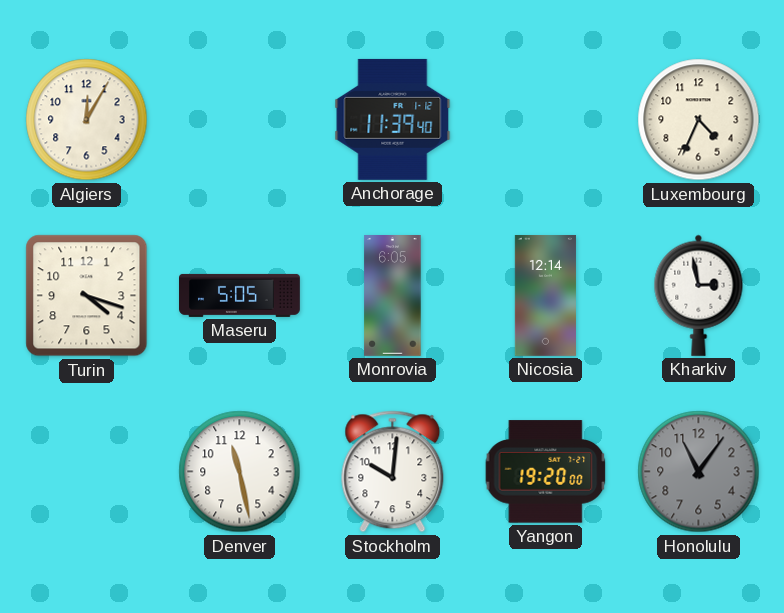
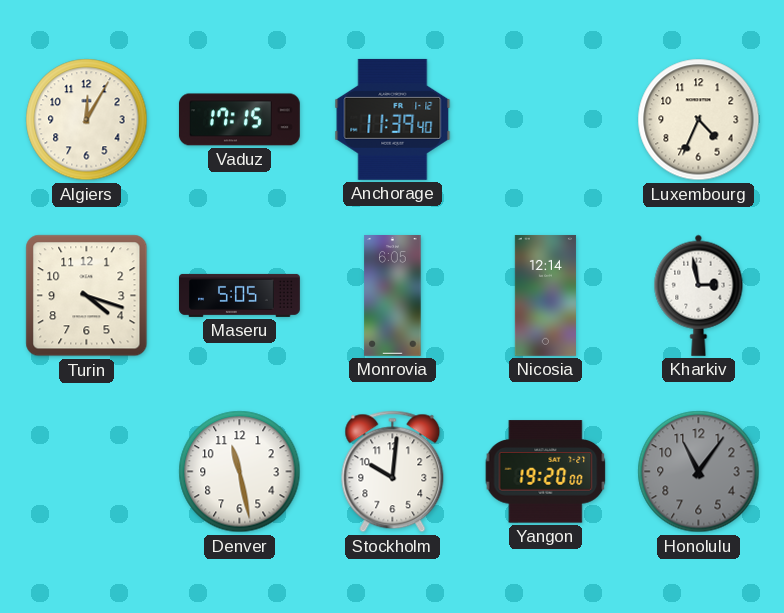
Vaduz: none -> 17:15
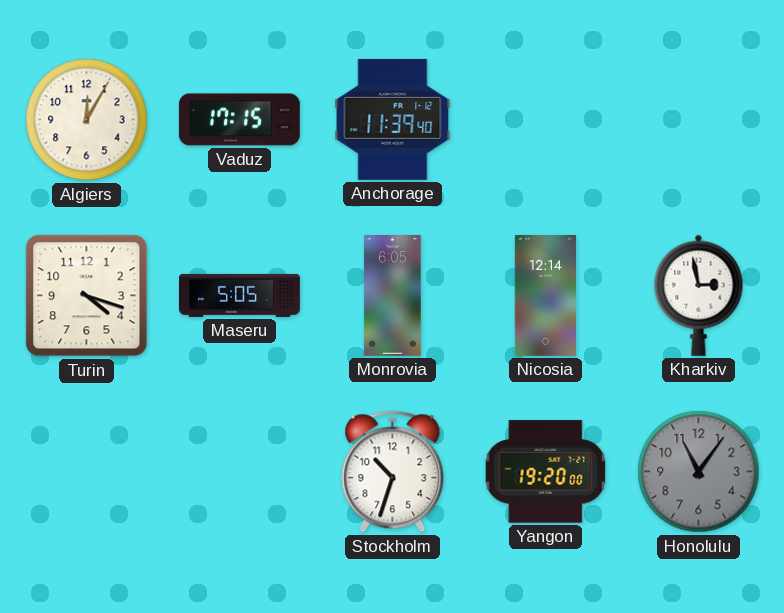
Luxembourg: 4:34 -> none
Denver: 11:28 -> none
Stockholm: 10:01 -> 10:33
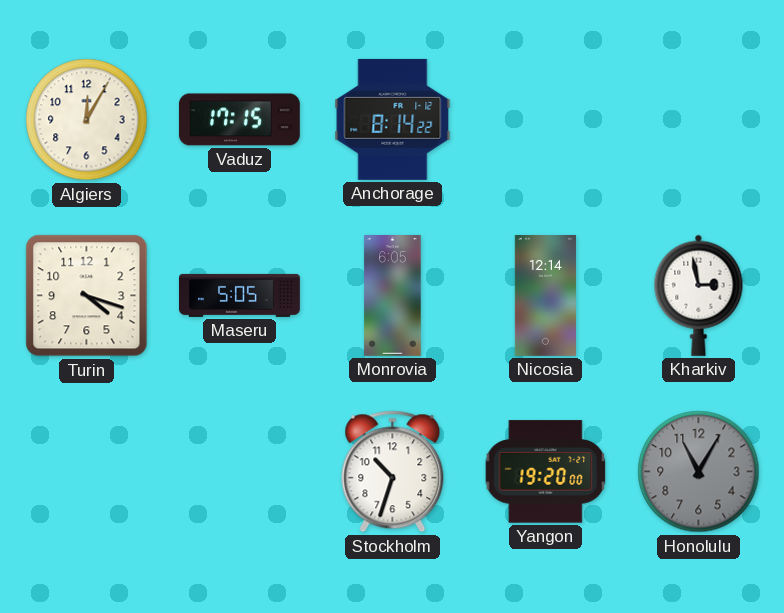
Anchorage: 11:39 -> 8:14
Honolulu: 11:06 -> 11:05
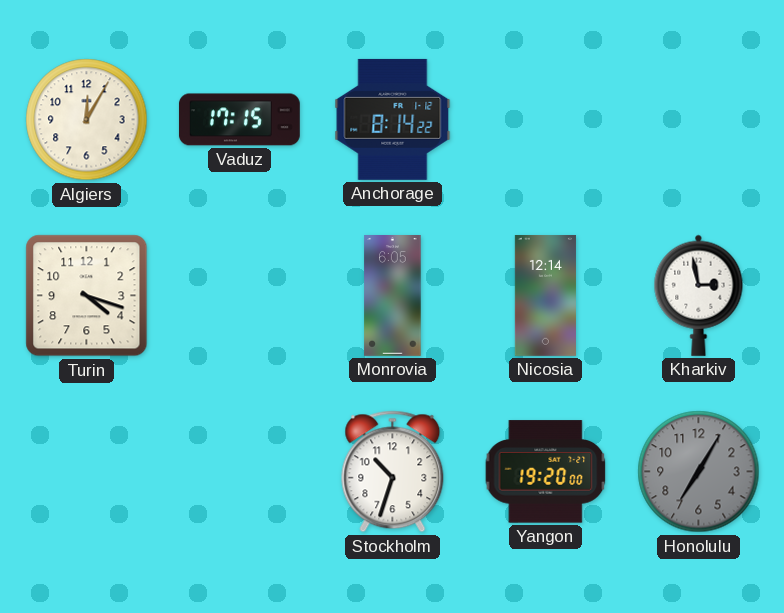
Maseru: 5:05 -> none
Honolulu: 11:05 -> 7:05
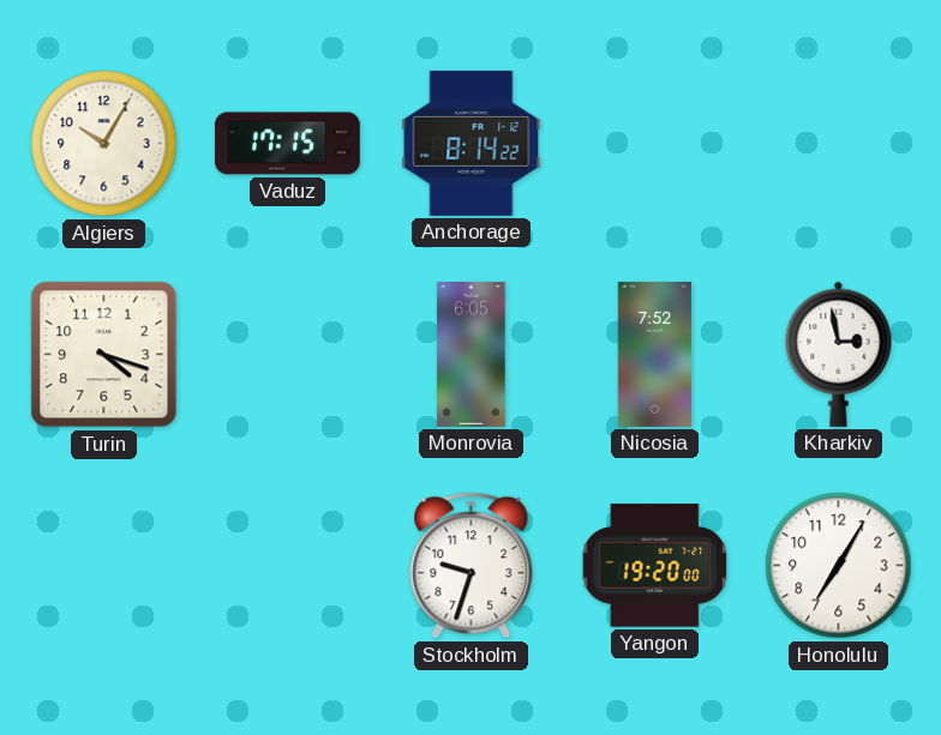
Algiers: 12:05 -> 10:05
Nicosia: 12:14 -> 7:52
Stockholm: 10:33 -> 9:33
Honolulu dial: grey -> white
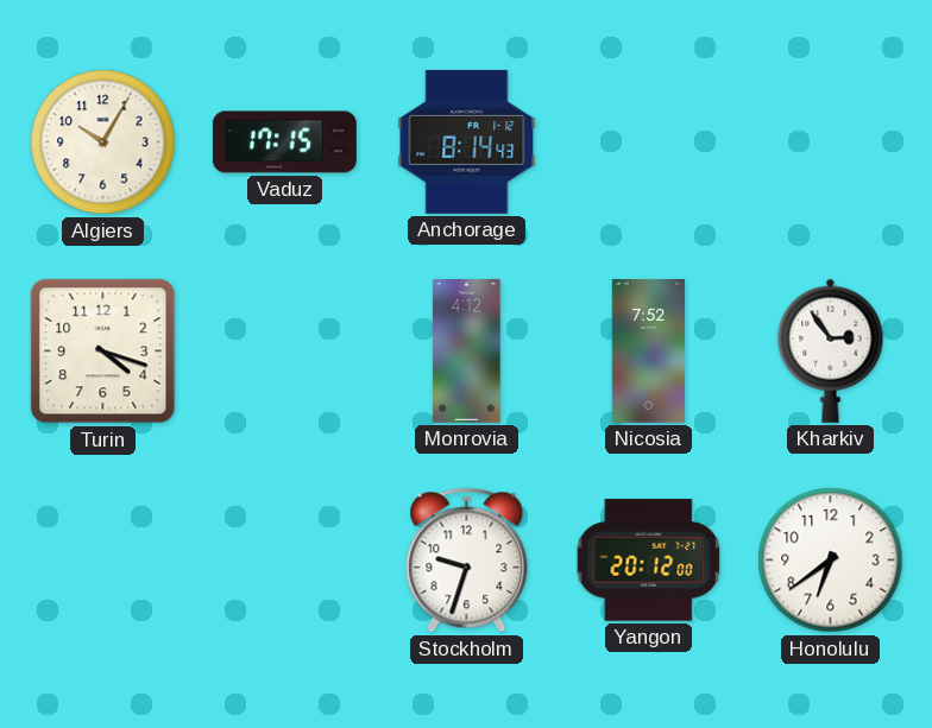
Anchorage: 8:14:22 -> 8:14:43
Monrovia: 6:05 -> 4:12
Kharkiv: 2:58 -> 2:54
Yangon: 19:20 -> 20:12
Honolulu: 7:05 -> 6:39
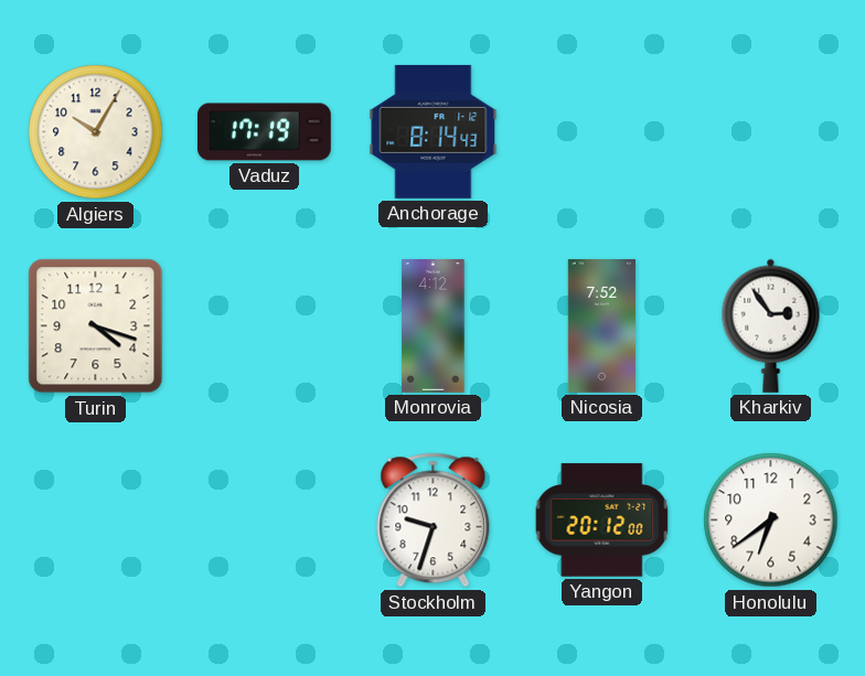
Vaduz: 17:15 -> 17:19
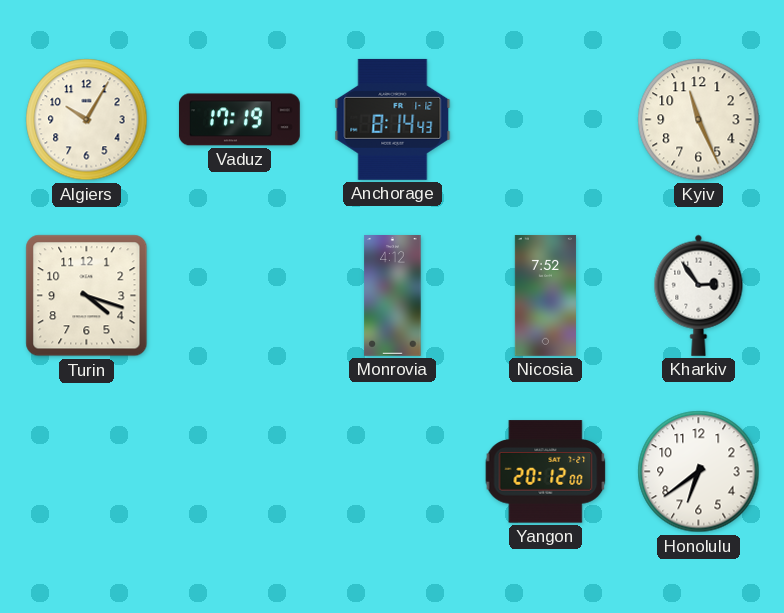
Kyiv: none -> 11:26
Stockholm: 9:33 -> none
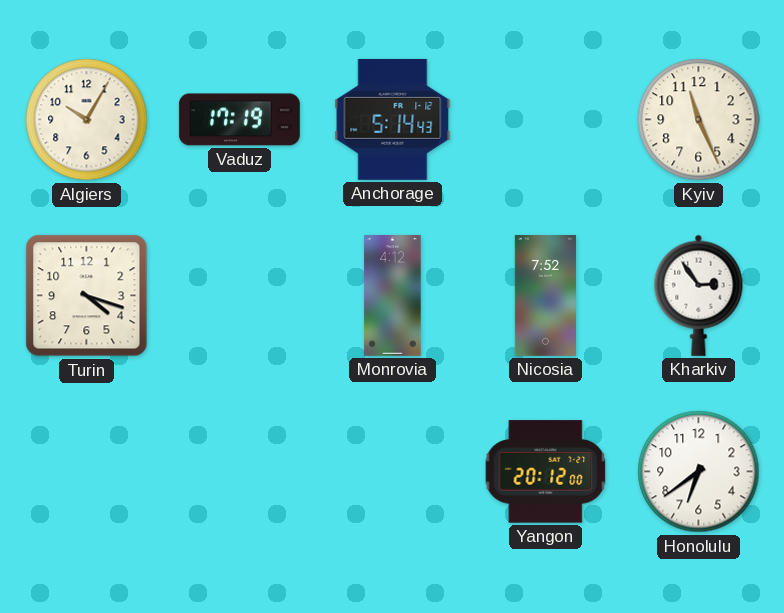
Anchorage: 8:14 -> 5:14
